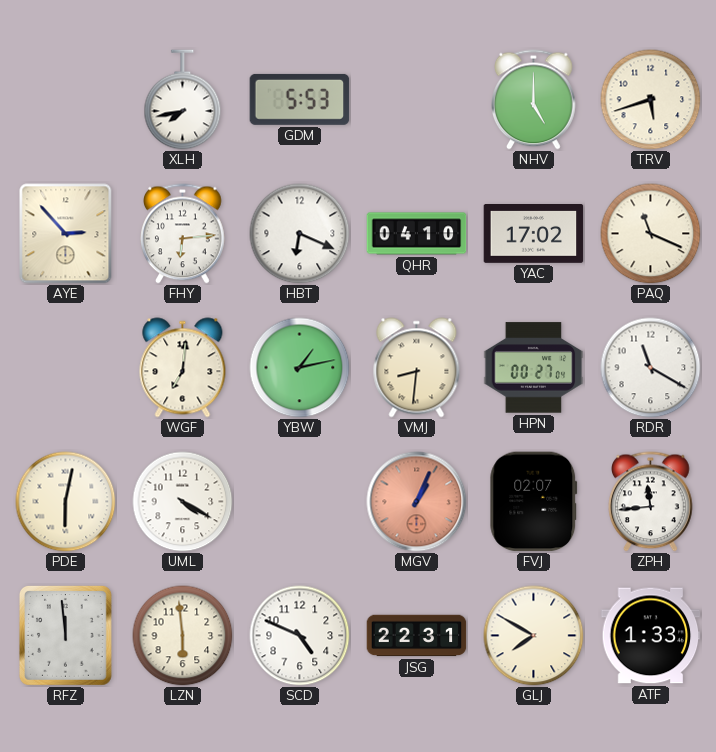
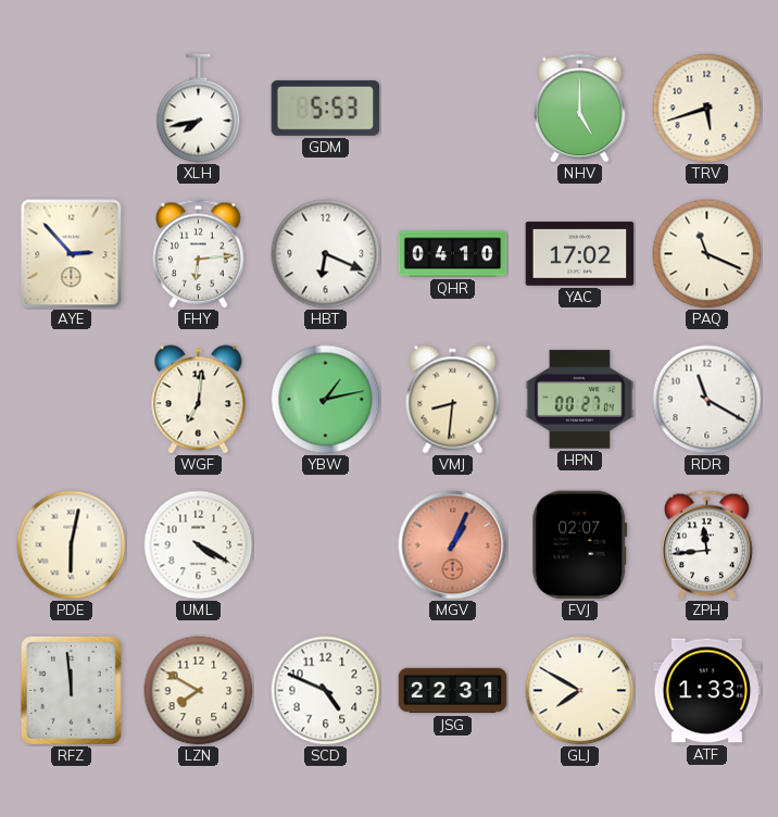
LZN: 5:59 -> 7:50
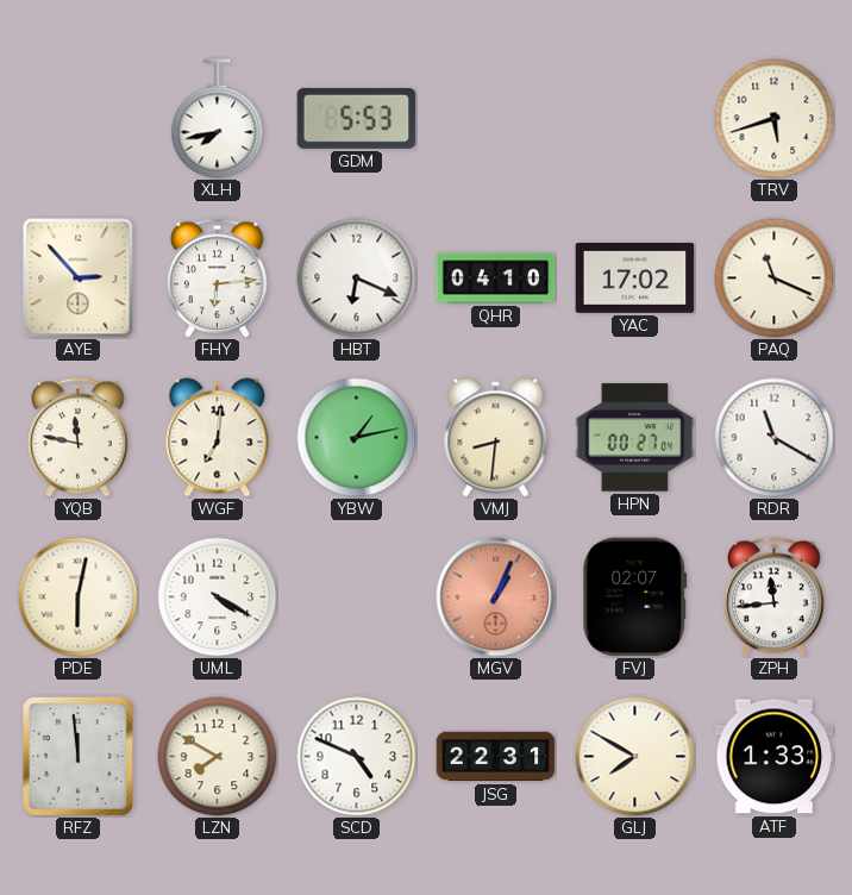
NHV: 5:00 -> none
YQB: none -> 11:47
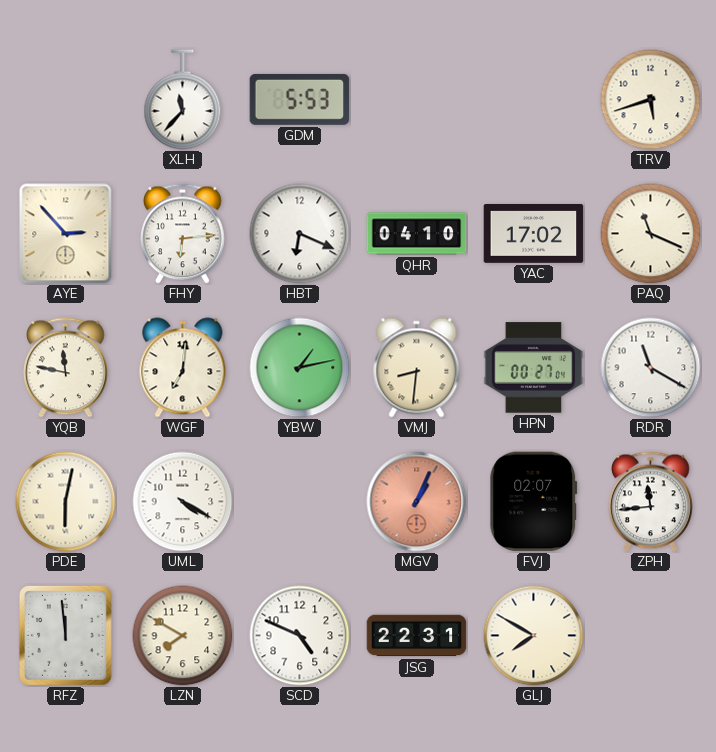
XLH: 7:43 -> 11:37
ATF: 1:33 -> none
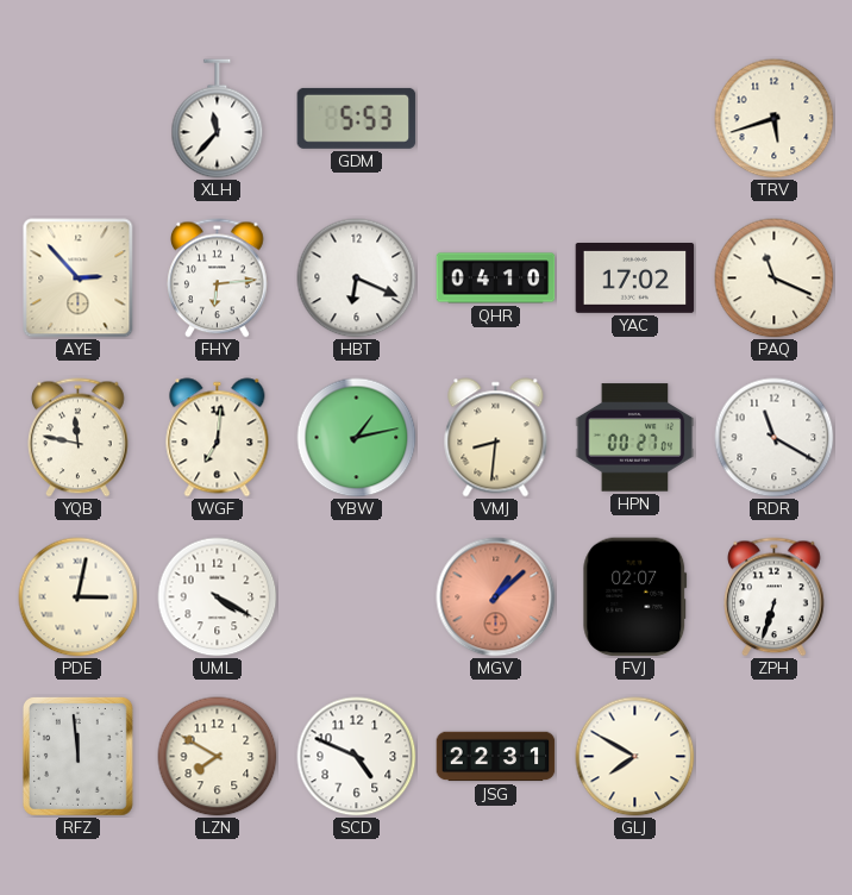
PDE: 6:02 -> 3:02
MGV: 1:04 -> 1:08
ZPH: 11:44 -> 6:33
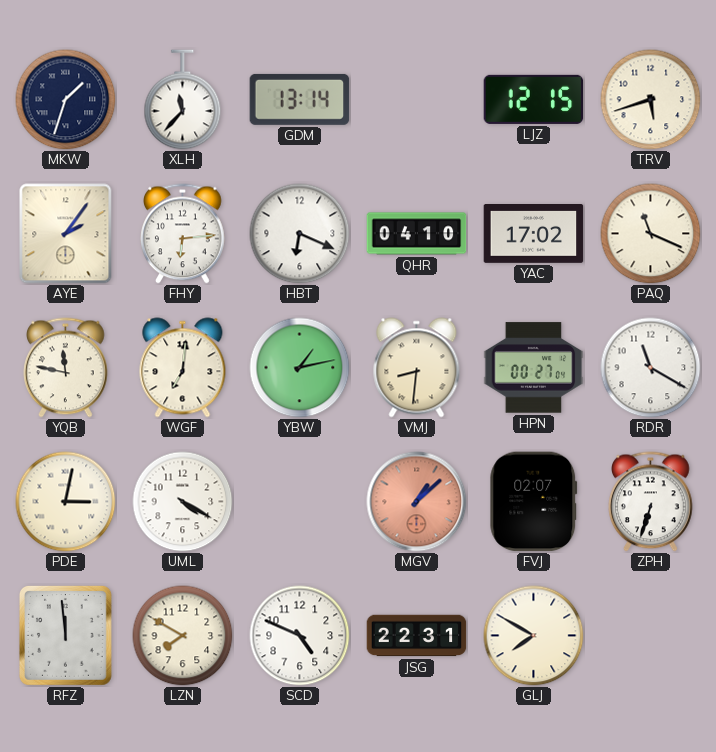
MKW: none -> 1:33
GDM: 5:53 -> 13:14
LJZ: none -> 12:15
AYE: 2:53 -> 2:06
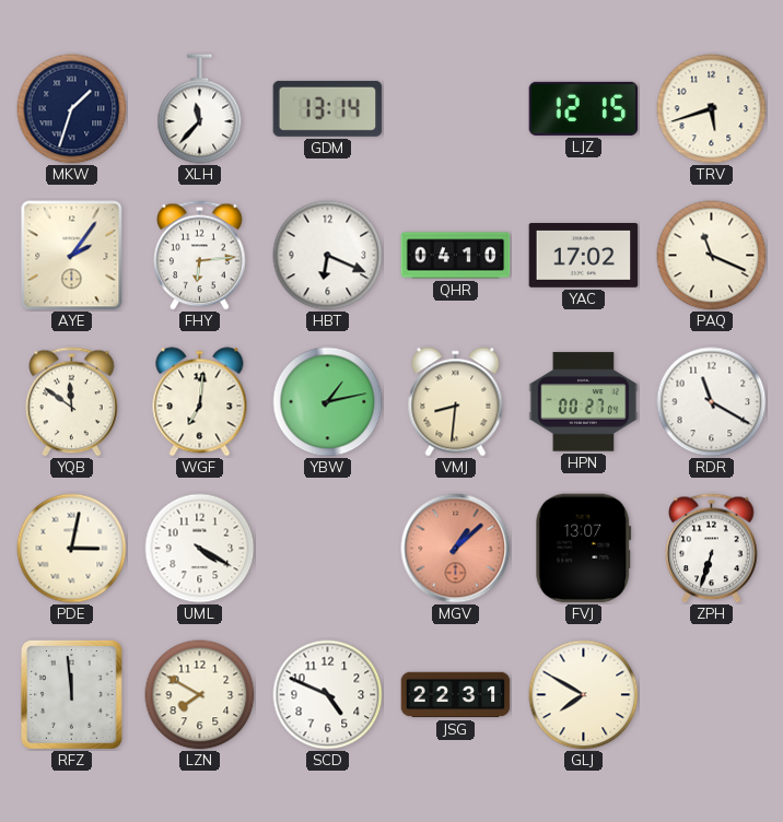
YQB: 11:47 -> 11:51
FVJ: 02:07 -> 13:07
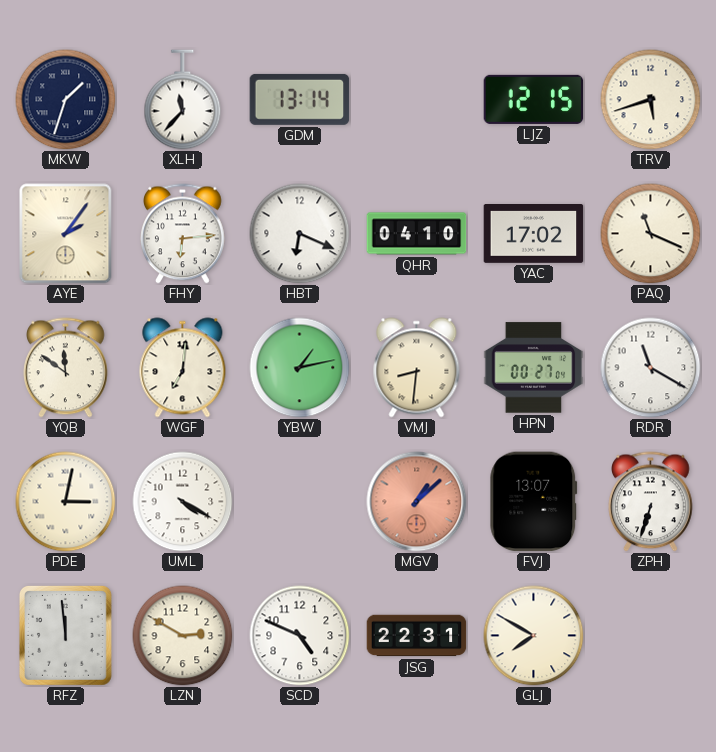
LZN: 7:50 -> 2:50
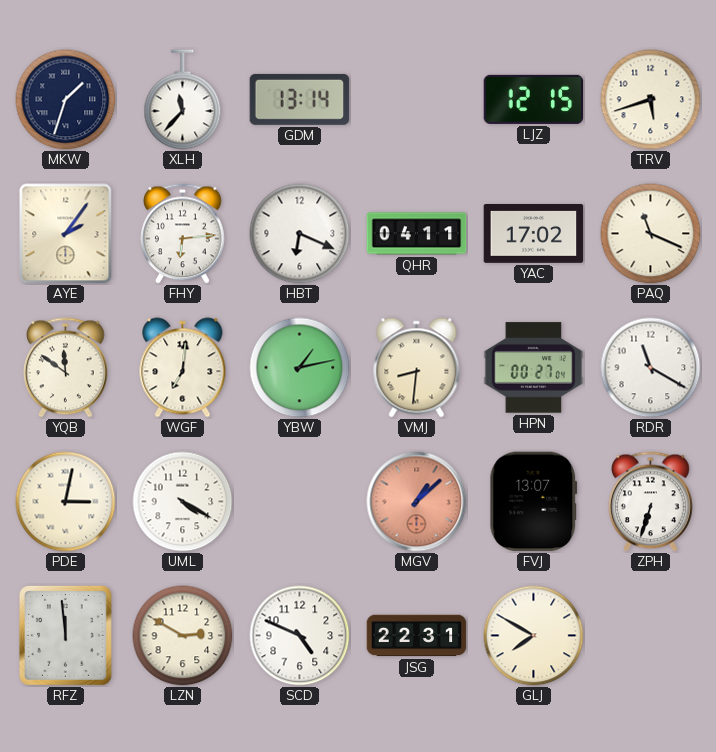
QHR: 04:10 -> 04:11
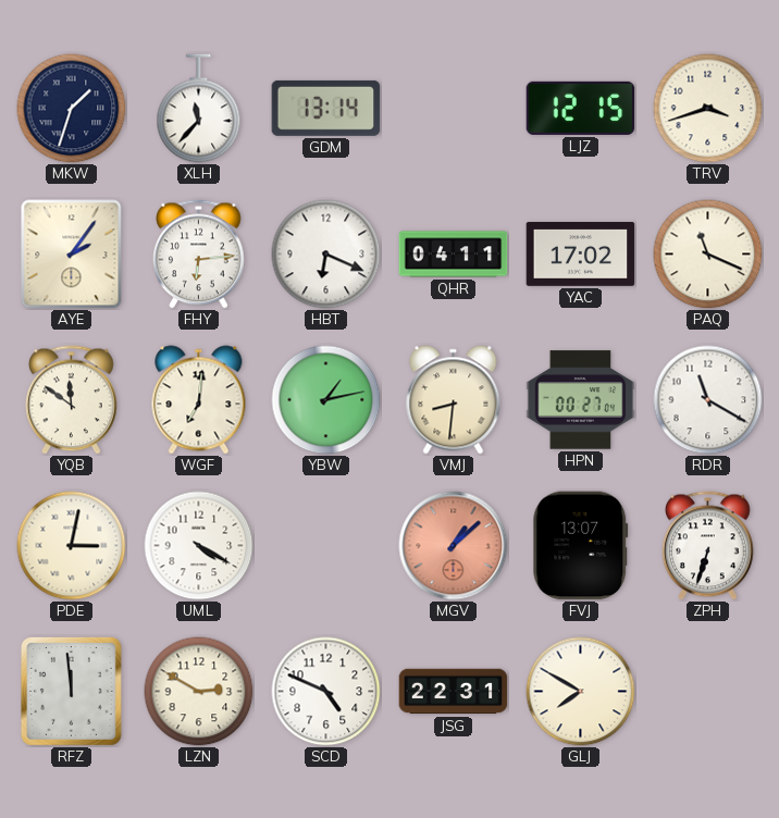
TRV: 5:42 -> 3:42
